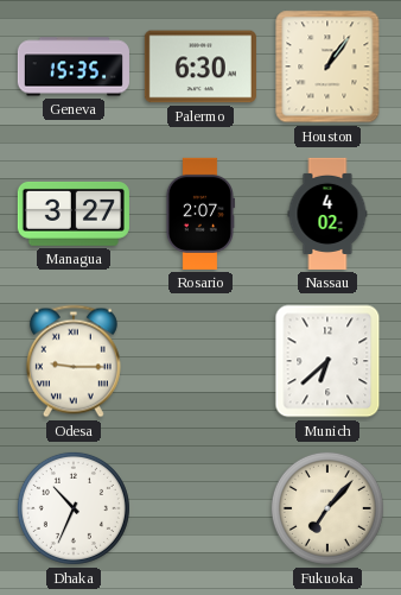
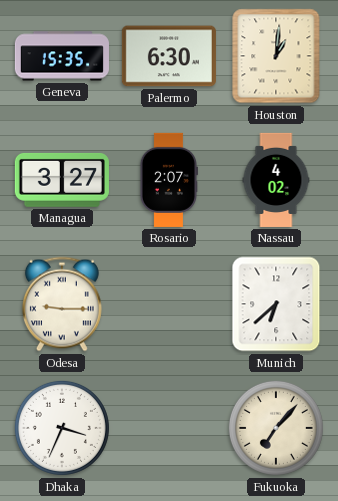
Houston: 1:06 -> 1:01
Dhaka: 10:34 -> 3:34
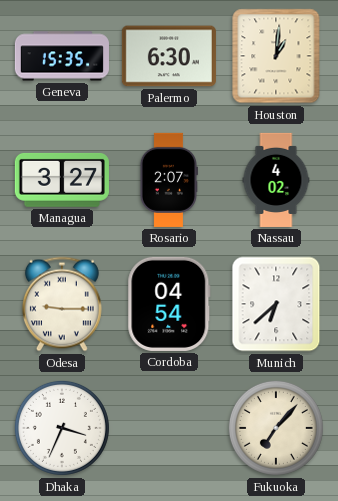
Cordoba: none -> 04:54
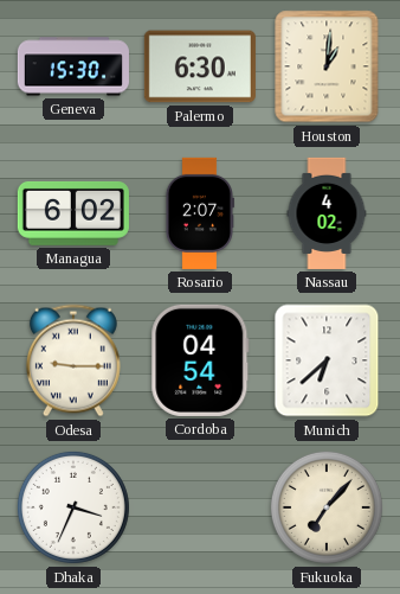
Geneva: 15:35 -> 15:30
Managua: 3:27 -> 6:02
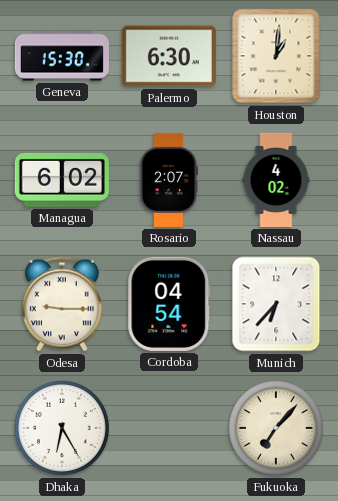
Munich: 6:38 -> 6:37
Dhaka: 3:34 -> 6:25
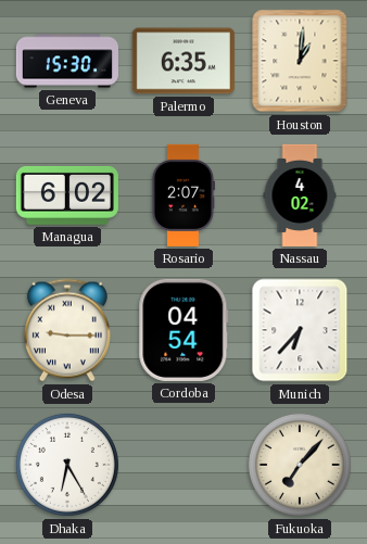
Palermo: 6:30 -> 6:35
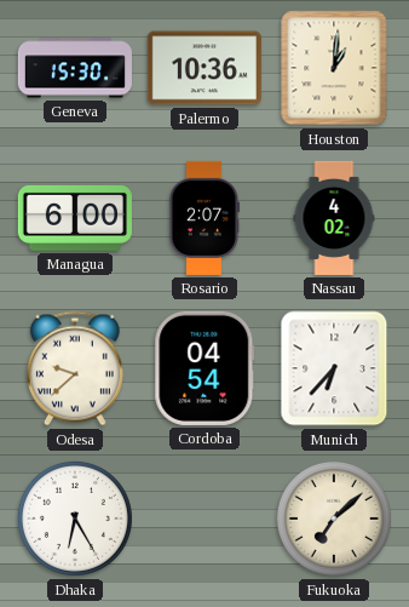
Palermo: 6:35 -> 10:36
Managua: 6:02 -> 6:00
Odesa: 9:15 -> 9:38
Fukuoka: 7:07 -> 7:08
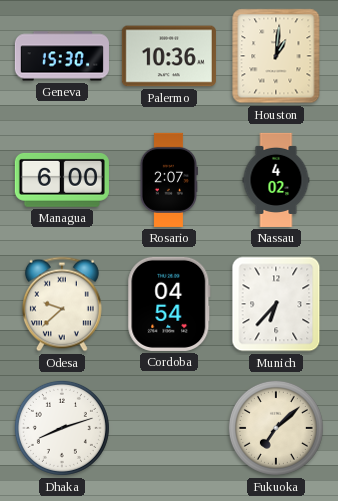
Dhaka: 6:25 -> 8:12
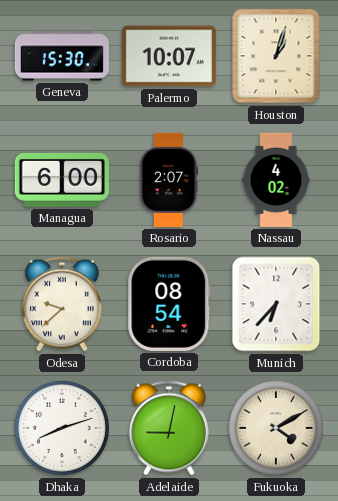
Palermo: 10:36 -> 10:07
Houston: 1:01 -> 1:03
Cordoba: 04:54 -> 08:54
Adelaide: none -> 9:02
Fukuoka: 7:08 -> 4:10
